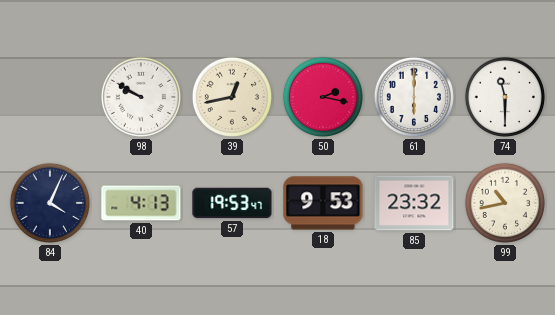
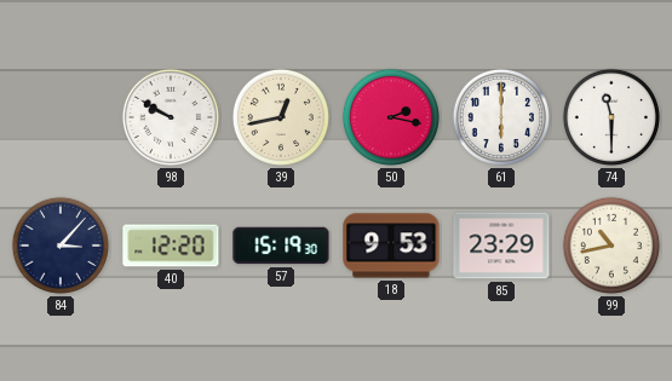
84: 4:04 -> 3:07
40: 4:13 -> 12:20
57: 19:53 -> 15:19
85: 23:32 -> 23:29
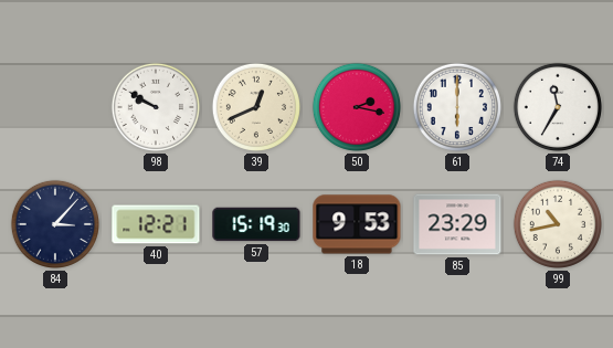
39: 12:43 -> 12:41
74: 11:30 -> 11:35
40: 12:20 -> 12:21
